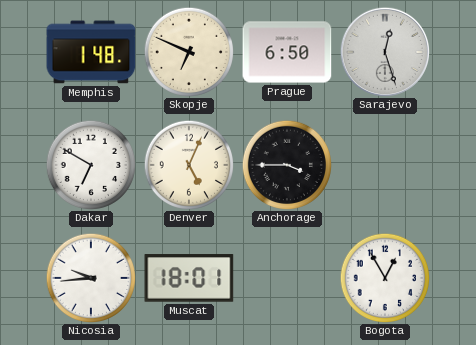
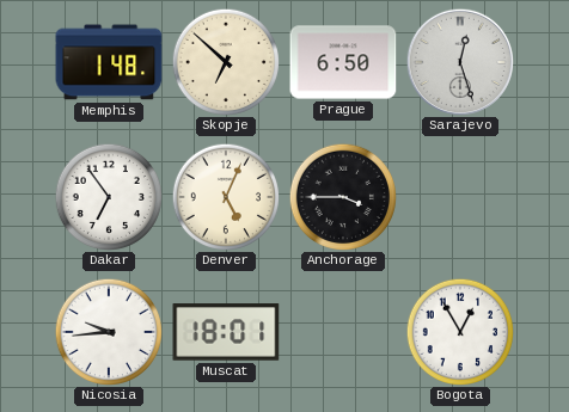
Skopje: 6:49 -> 6:52
Dakar: 6:50 -> 6:54
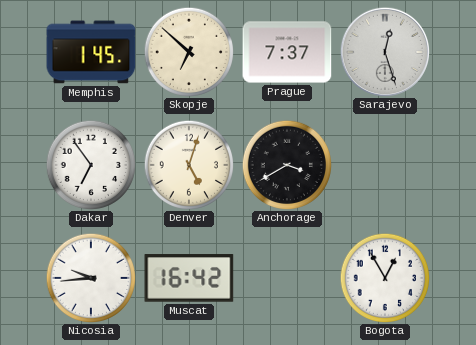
Memphis: 1:48 -> 1:45
Prague: 6:50 -> 7:37
Denver: 5:04 -> 5:03
Anchorage: 3:45 -> 3:40
Muscat: 18:01 -> 16:42
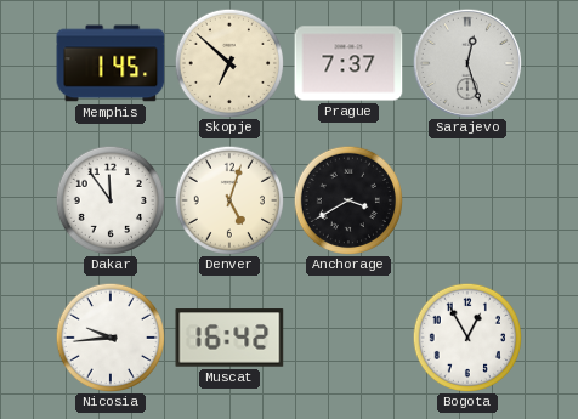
Dakar: 6:54 -> 11:54
